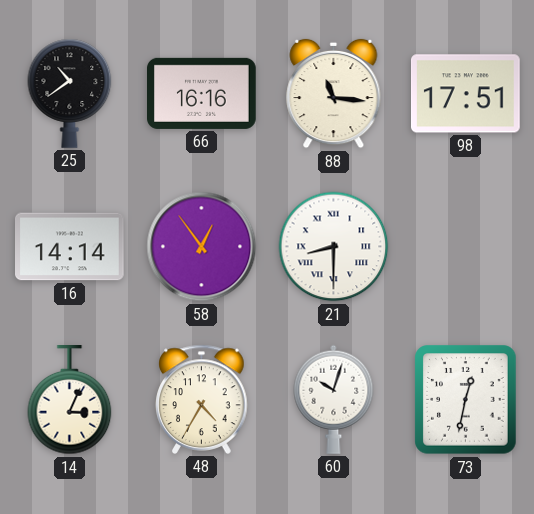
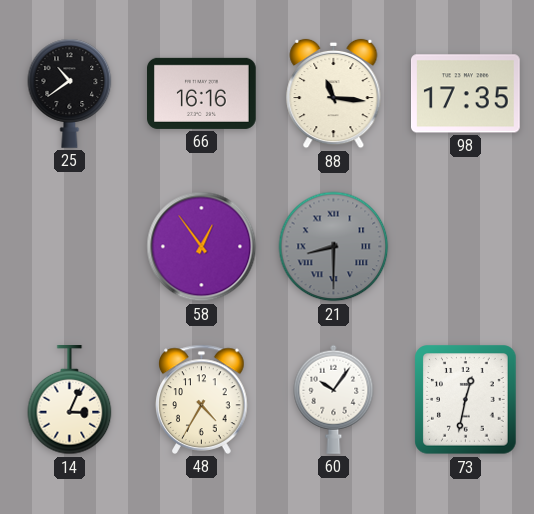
98: 17:51 -> 17:35
16: 14:14 -> none
21 dial: white -> grey
60: 10:03 -> 10:06
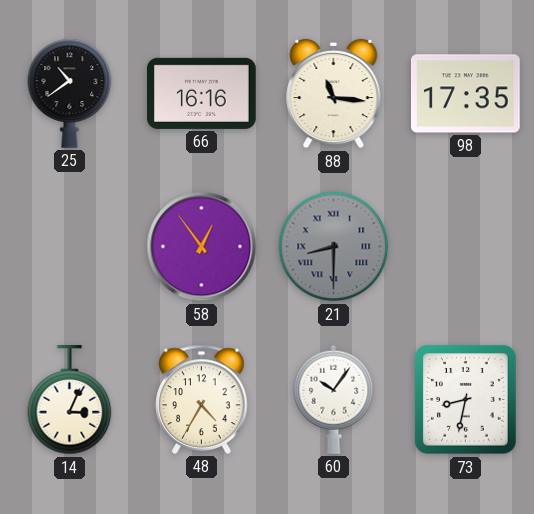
73: 12:32 -> 8:32
